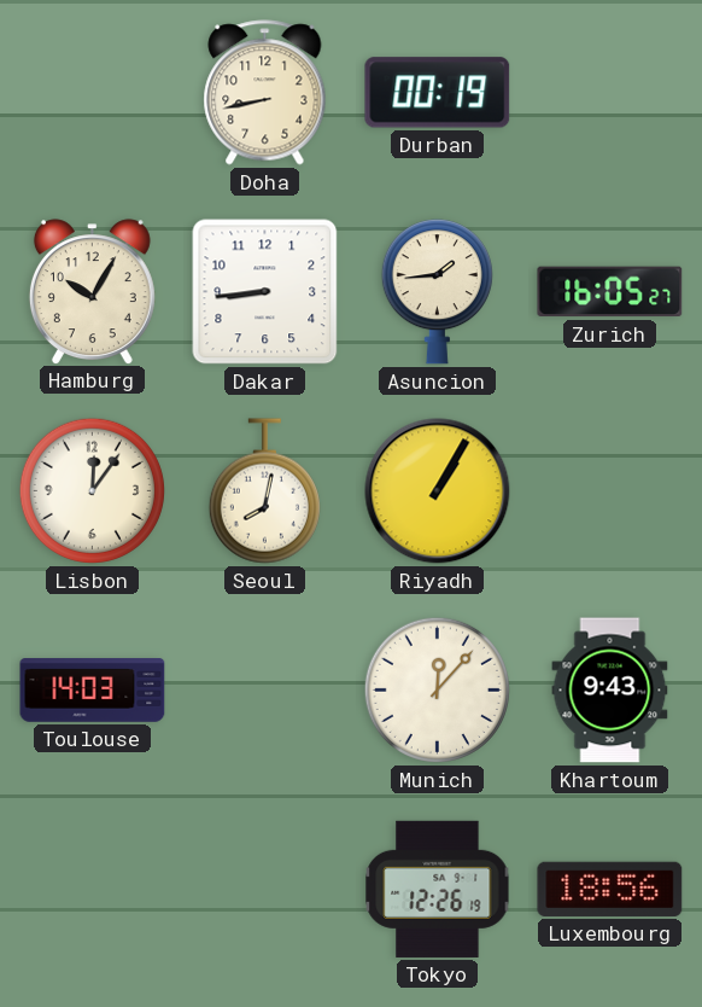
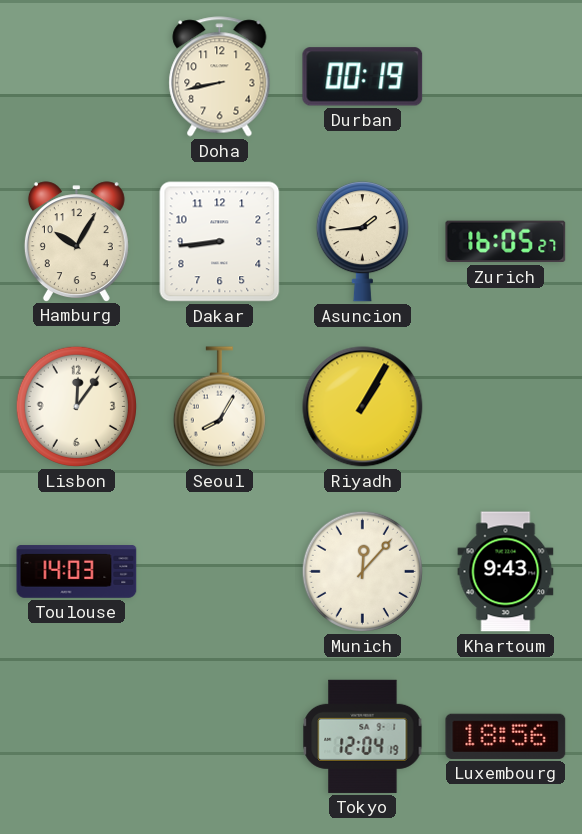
Seoul: 8:02 -> 8:05
Tokyo: 12:26 -> 12:04
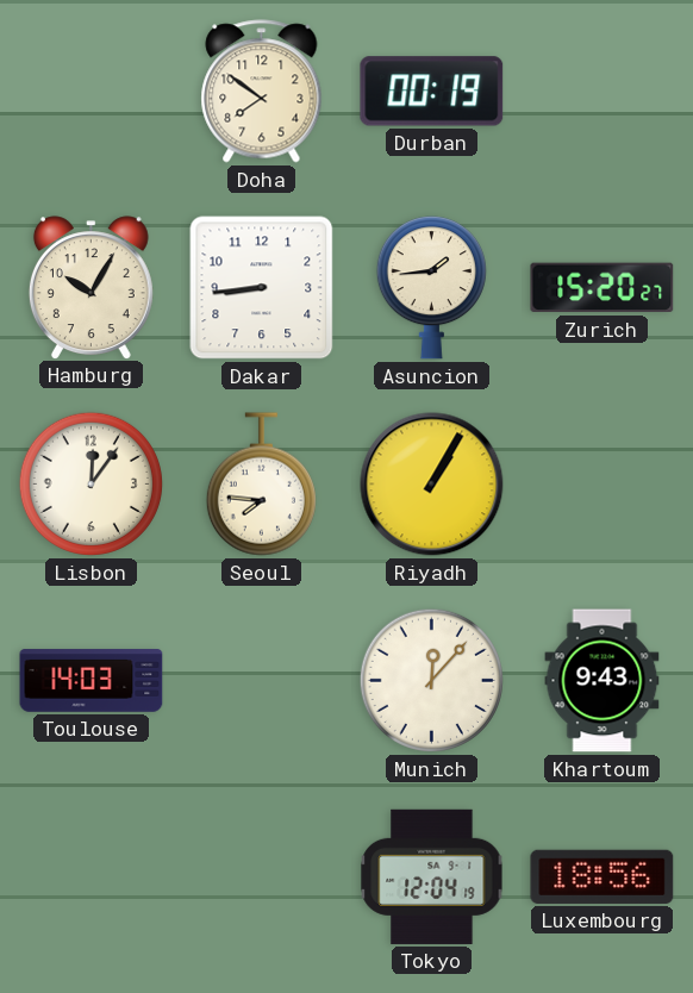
Doha: 8:43 -> 7:51
Zurich: 16:05 -> 15:20
Seoul: 8:05 -> 7:46
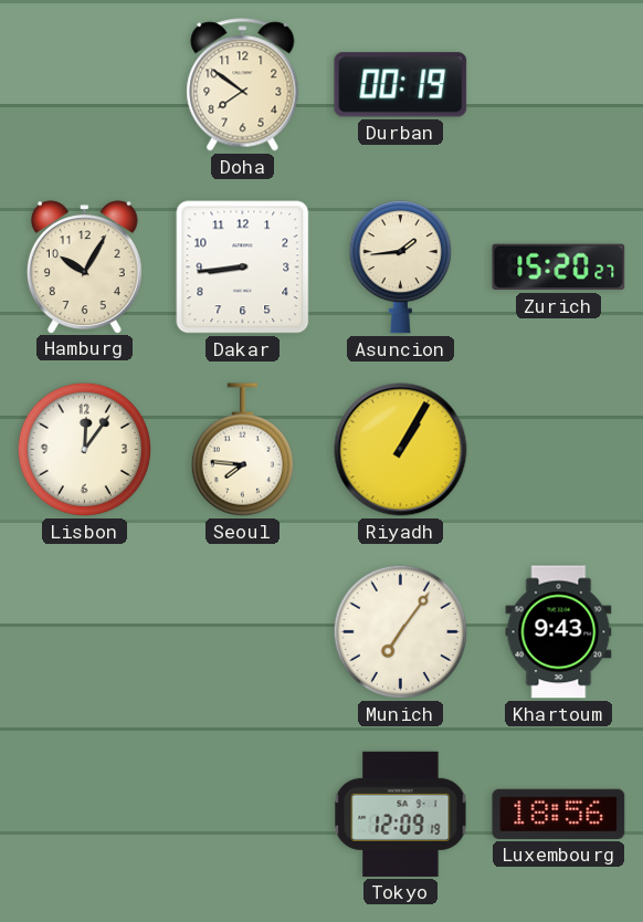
Toulouse: 14:03 -> none
Munich: 12:07 -> 7:06
Tokyo: 12:04 -> 12:09
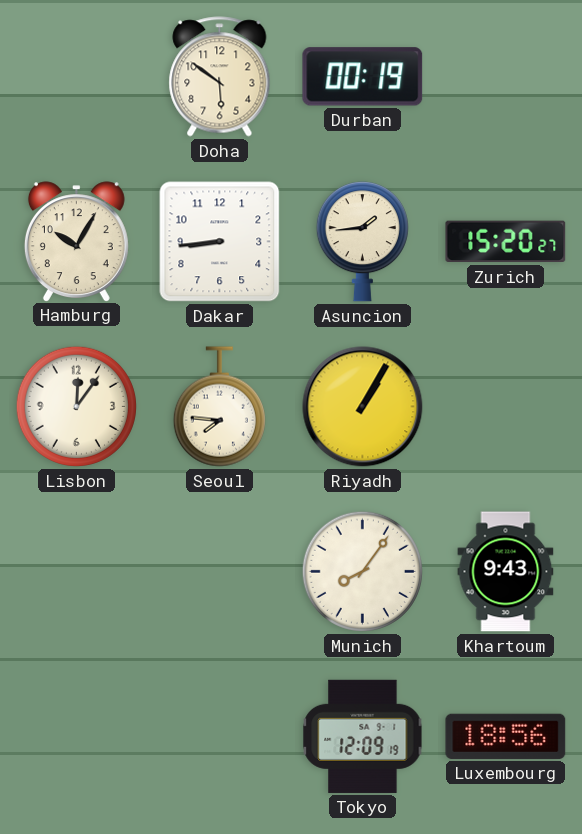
Doha: 7:51 -> 5:51
Munich: 7:06 -> 8:06
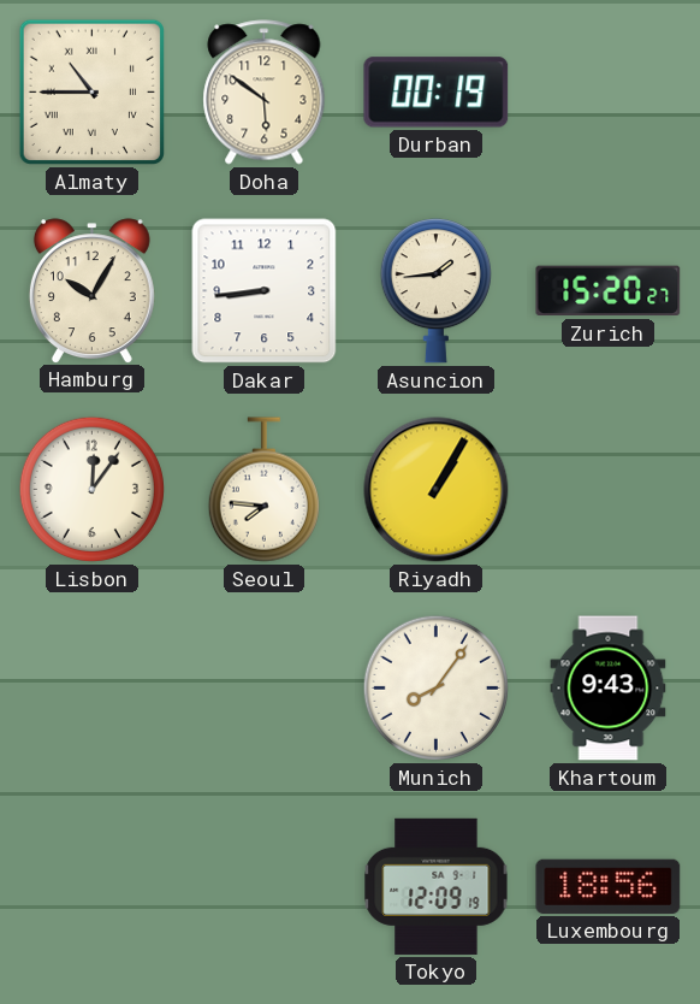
Almaty: none -> 10:45
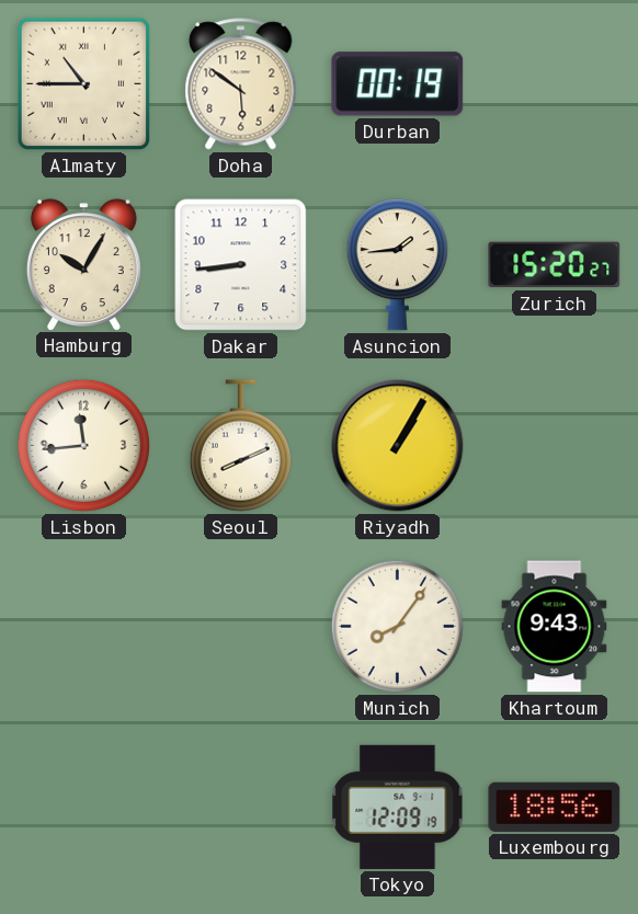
Lisbon: 12:06 -> 11:44
Seoul: 7:46 -> 8:11
